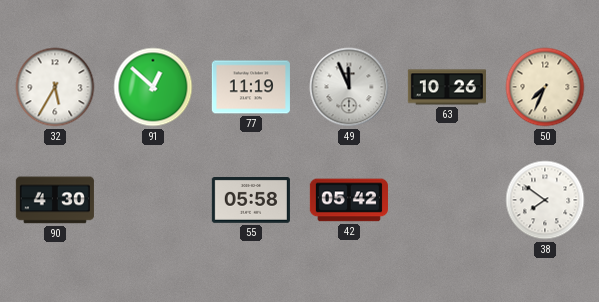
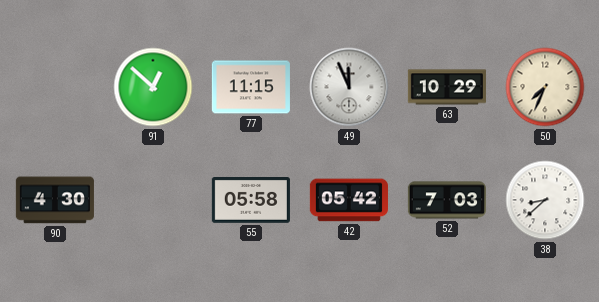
32: 5:35 -> none
77: 11:19 -> 11:15
63: 10:26 -> 10:29
52: none -> 7:03
38: 7:51 -> 8:38
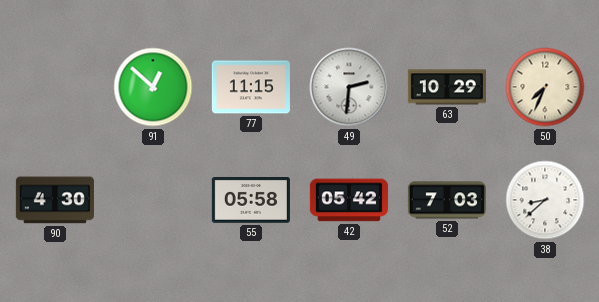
49: 11:56 -> 2:31
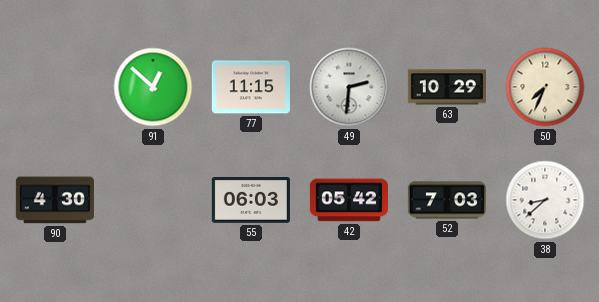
55: 05:58 -> 06:03
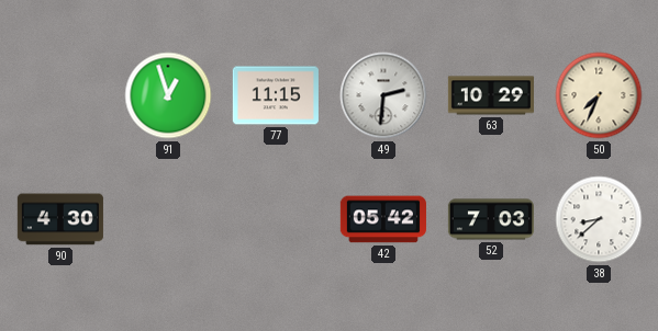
91: 12:52 -> 12:57
55: 06:03 -> none
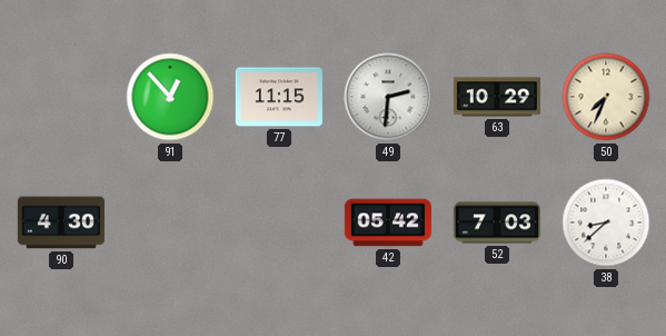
91: 12:57 -> 12:53
